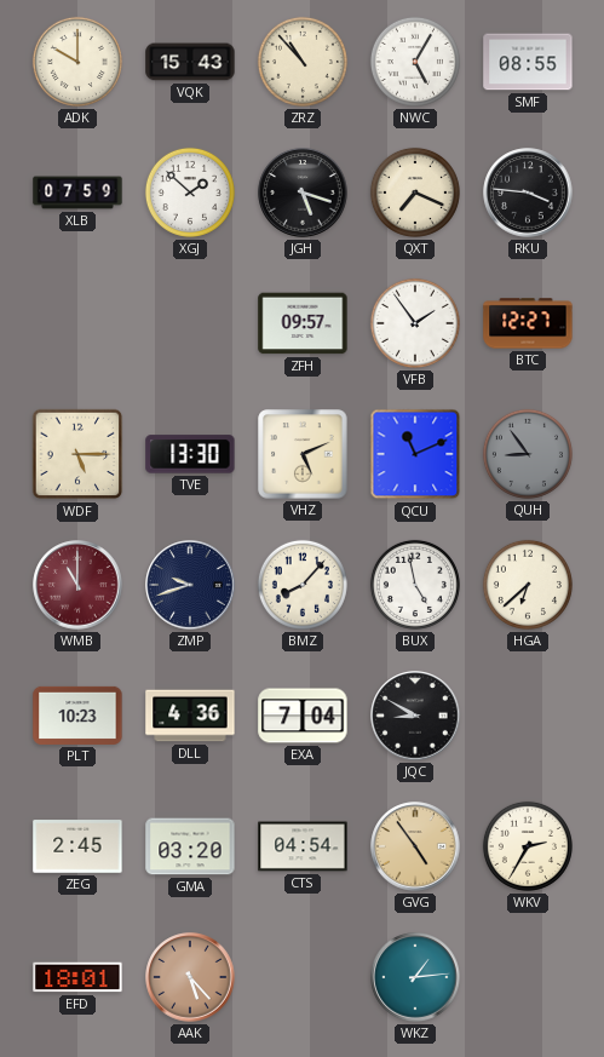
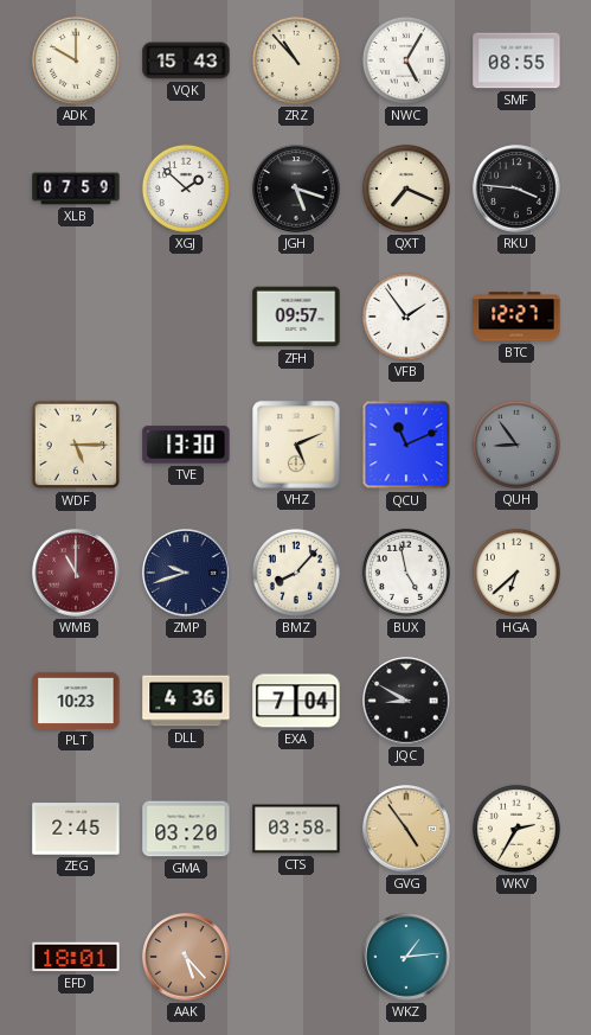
CTS: 04:54 -> 03:58
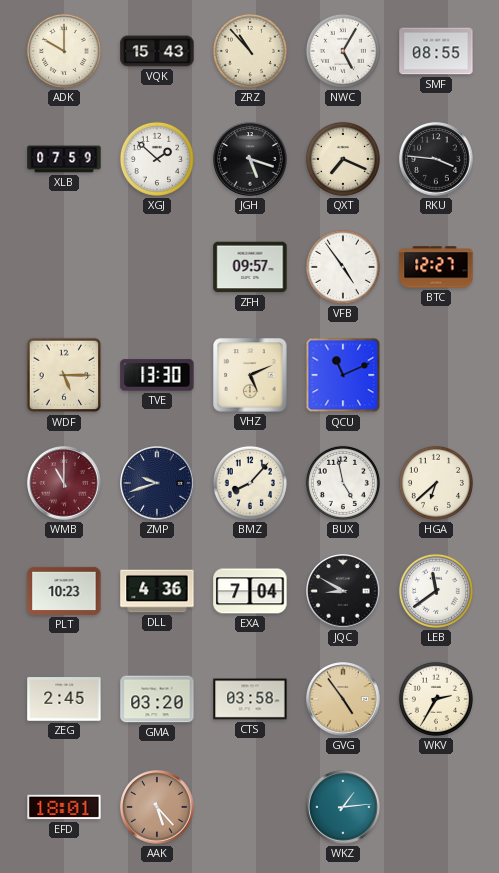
VFB: 1:54 -> 4:54
QUH: 8:54 -> none
LEB: none -> 11:39
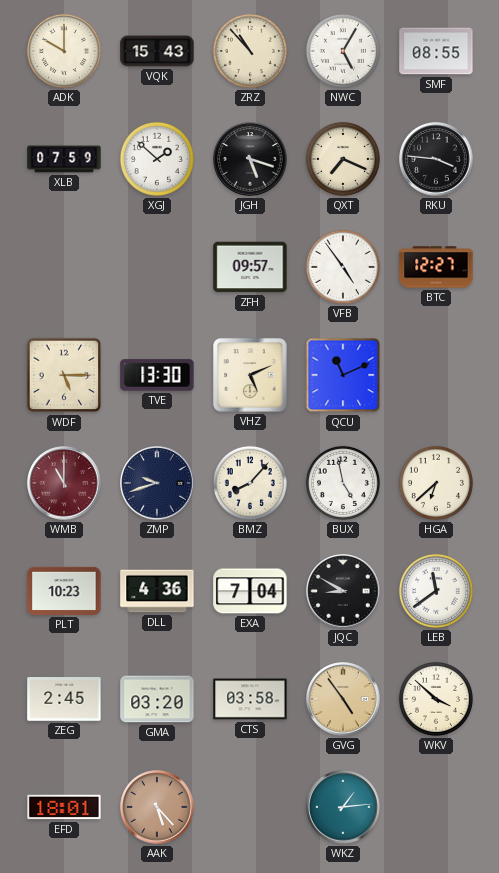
WKV: 2:35 -> 3:52
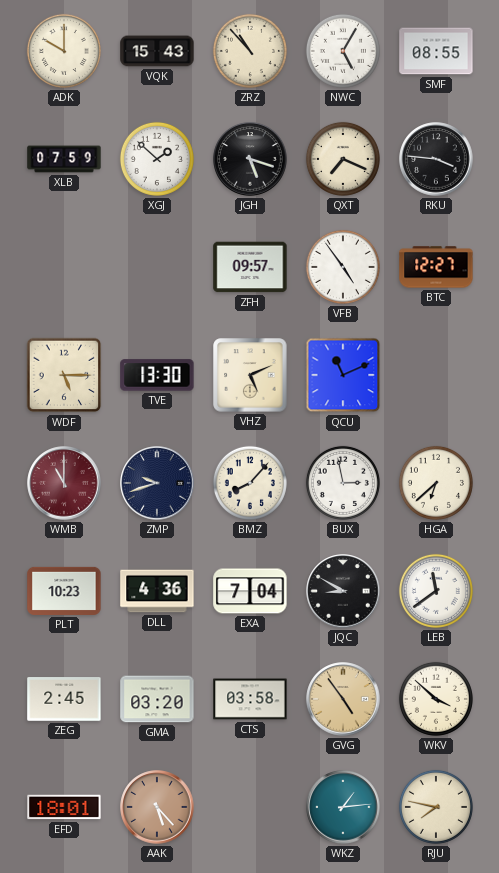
BUX: 4:58 -> 2:58
RJU: none -> 7:47
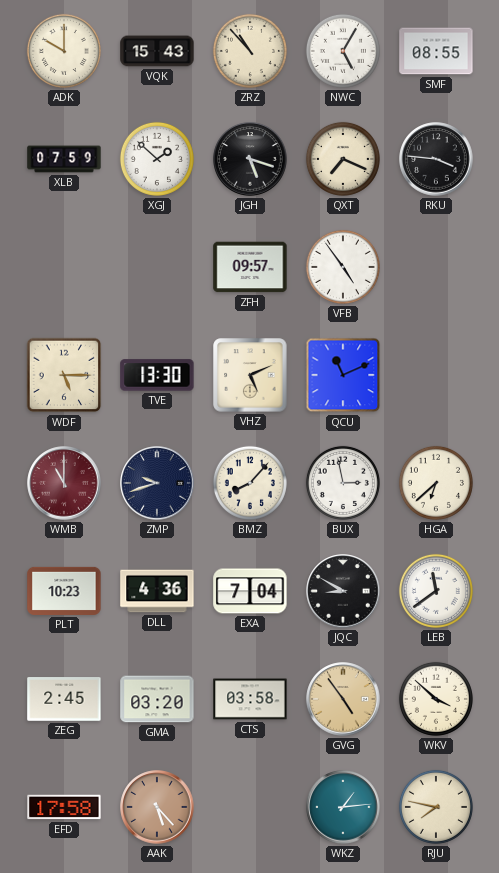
BTC: 12:27 -> none
EFD: 18:01 -> 17:58
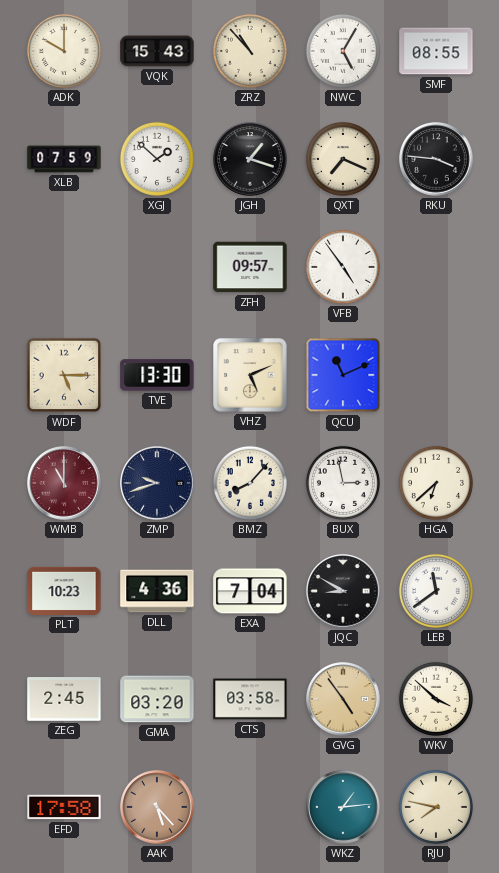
JGH: 5:18 -> 1:18
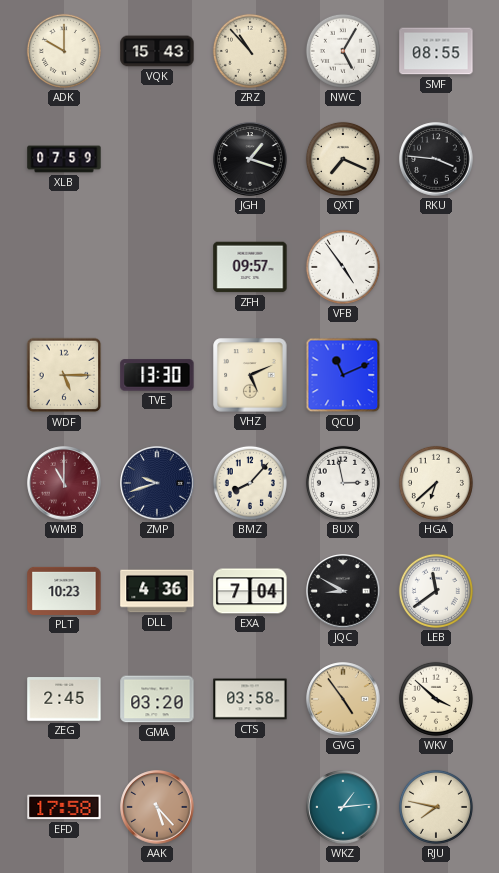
XGJ: 1:52 -> none
